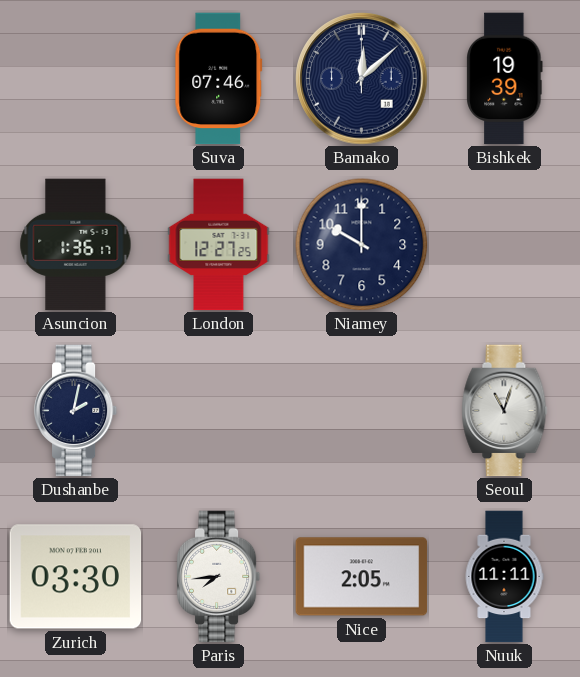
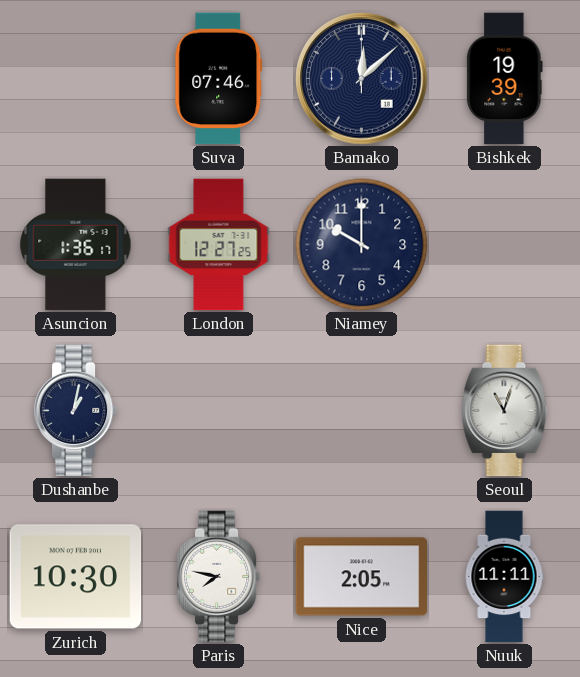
Dushanbe: 2:02 -> 1:02
Zurich: 03:30 -> 10:30
Paris: 7:44 -> 7:47
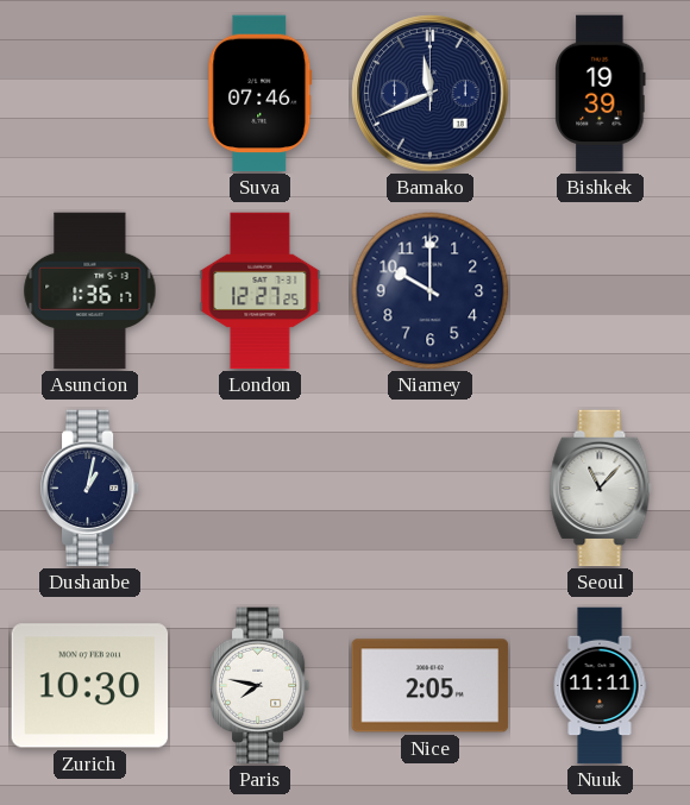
Bamako: 12:08 -> 11:41
Seoul: 11:03 -> 11:07
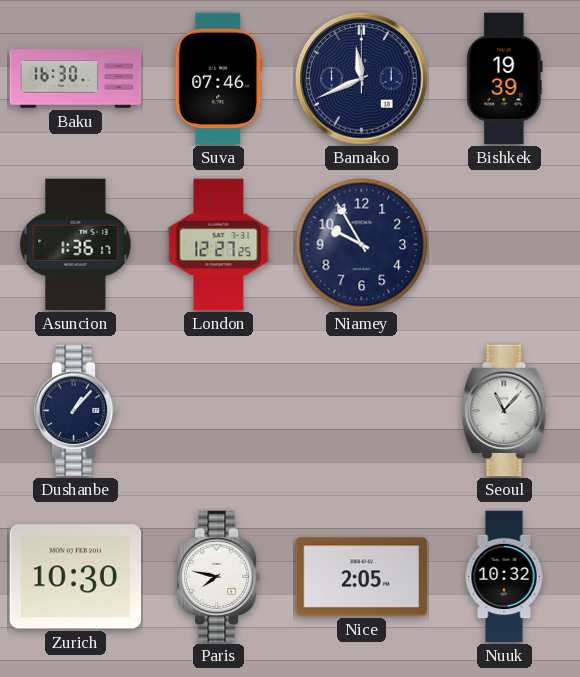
Baku: none -> 16:30
Niamey: 10:00 -> 9:55
Dushanbe: 1:02 -> 1:07
Nuuk: 11:11 -> 10:32
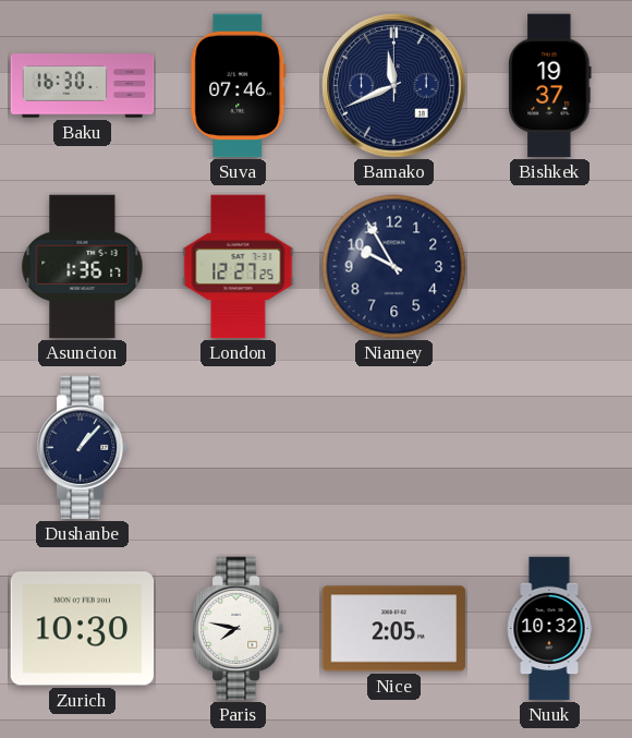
Bishkek: 19:39 -> 19:37
Seoul: 11:07 -> none
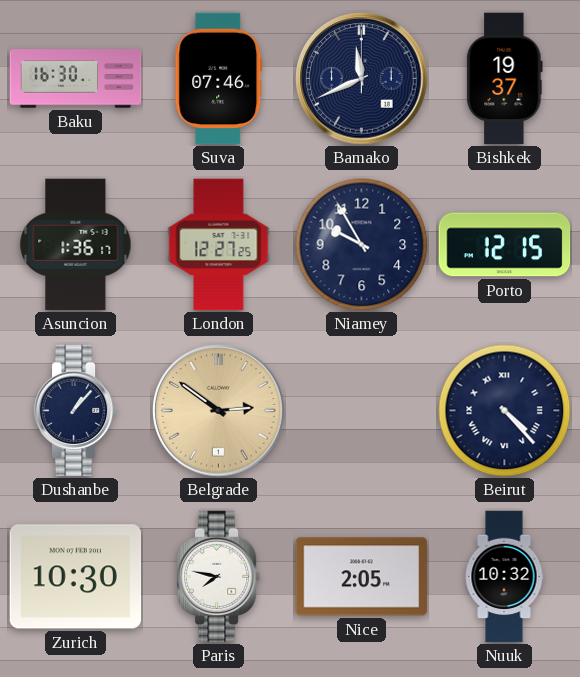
Porto: none -> 12:15
Belgrade: none -> 2:51
Beirut: none -> 4:23
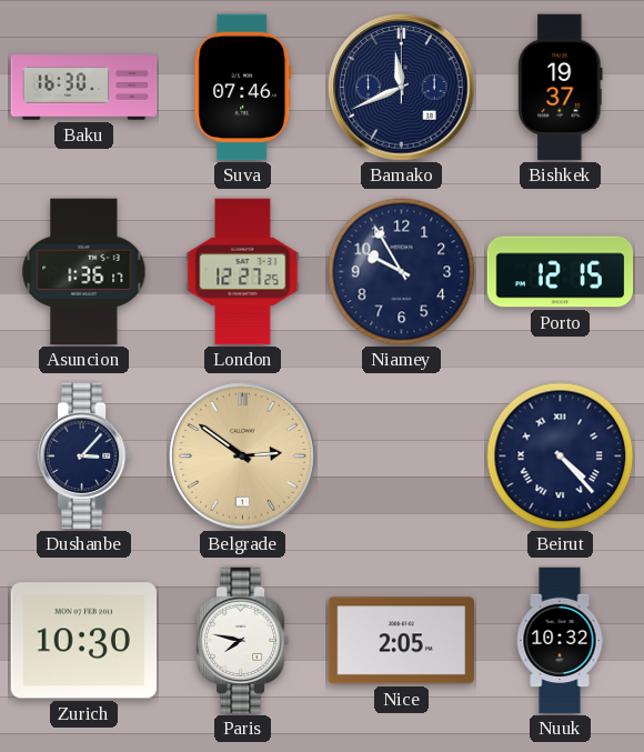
Dushanbe: 1:07 -> 3:07
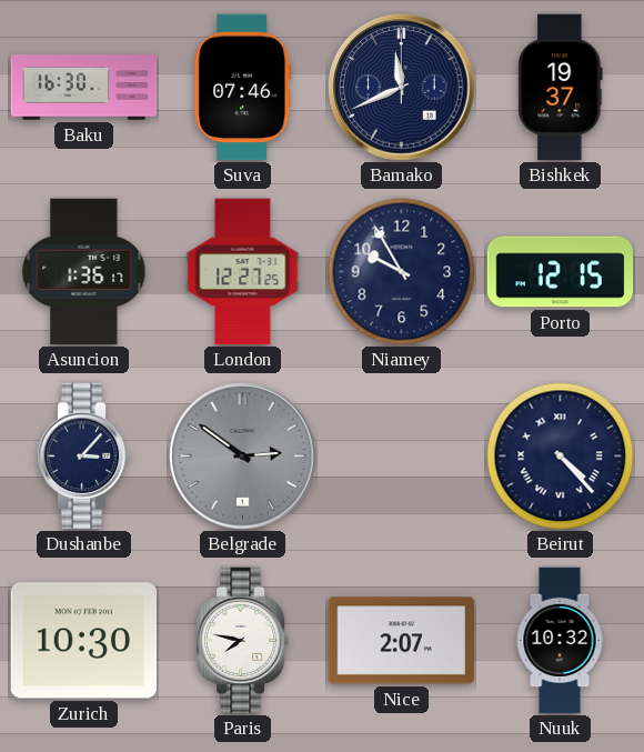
Belgrade dial: champagne -> grey
Nice: 2:05 -> 2:07
